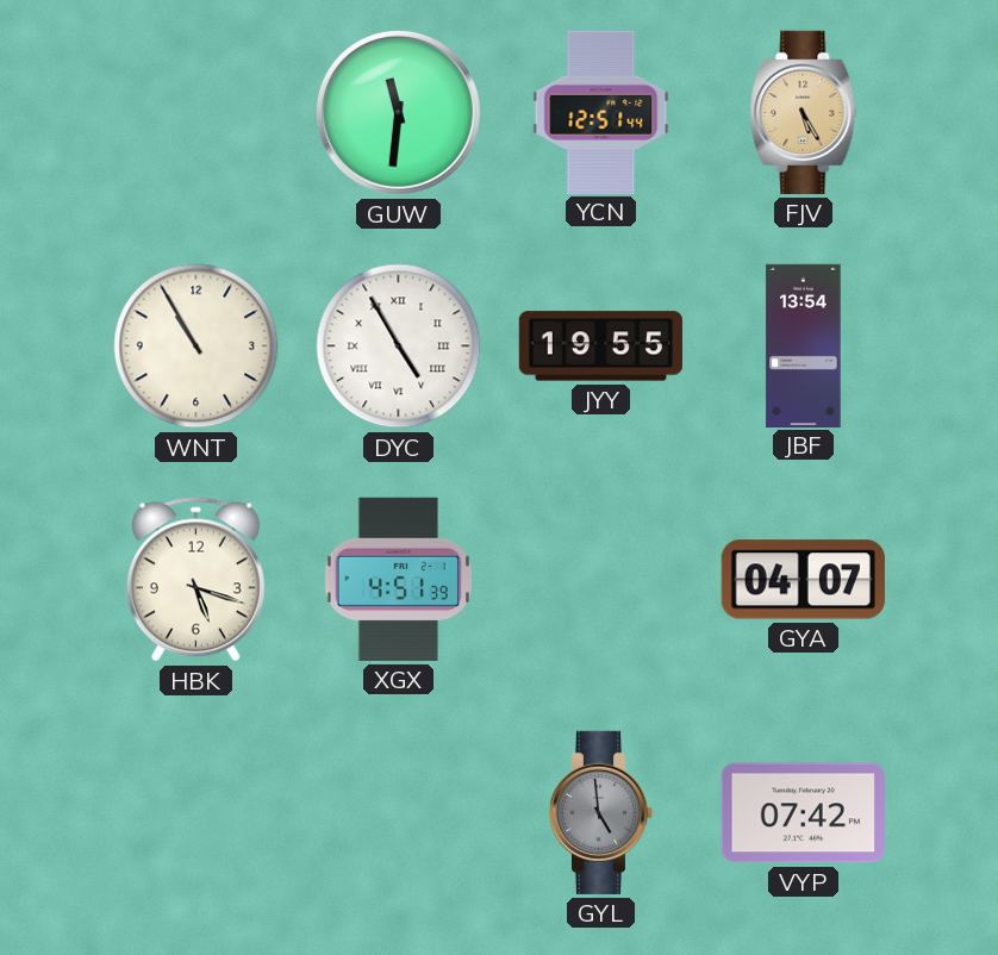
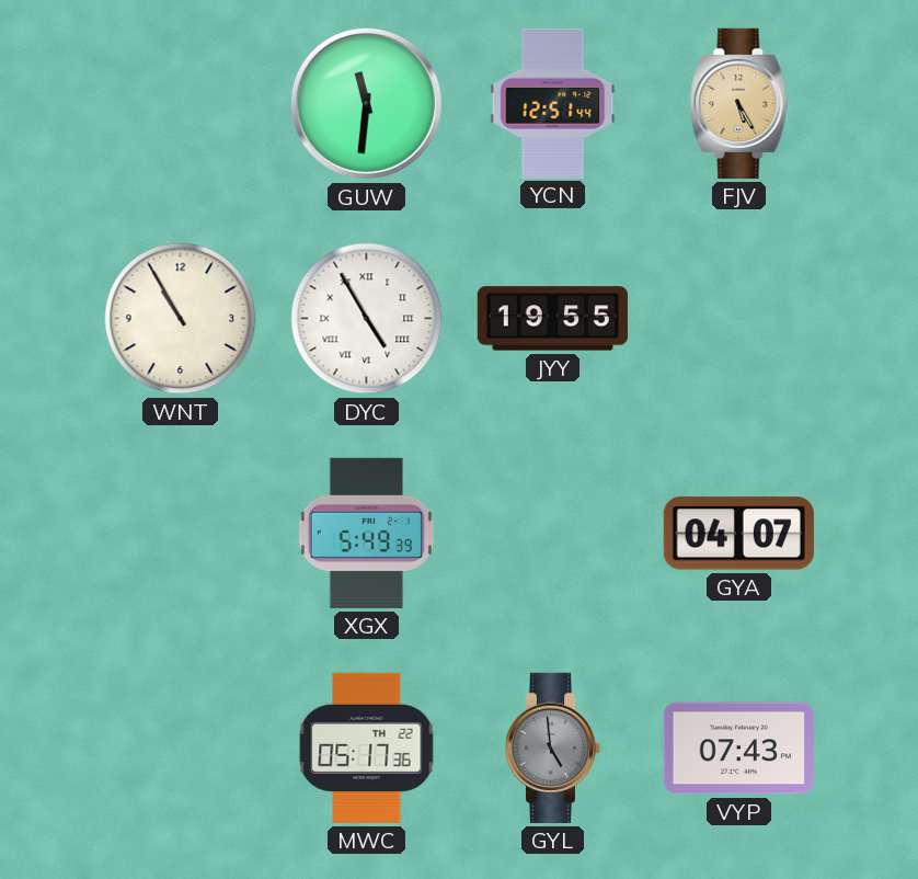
JBF: 13:54 -> none
HBK: 5:18 -> none
XGX: 4:51 -> 5:49
MWC: none -> 05:17
VYP: 07:42 -> 07:43
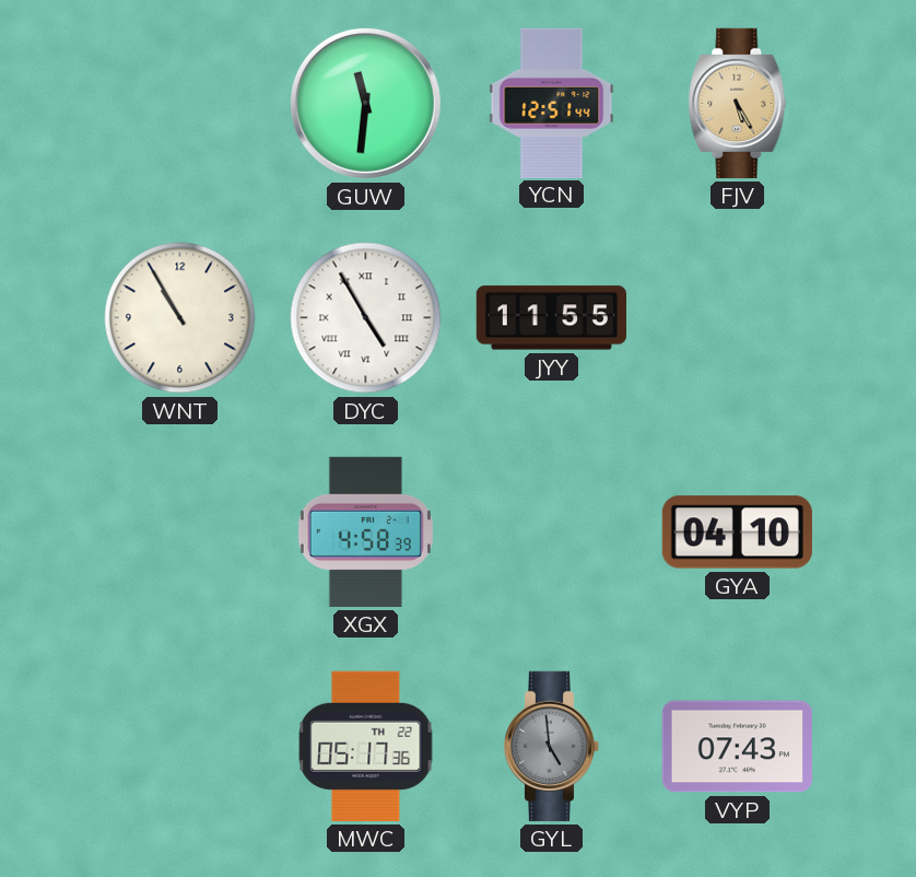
JYY: 19:55 -> 11:55
XGX: 5:49 -> 4:58
GYA: 04:07 -> 04:10
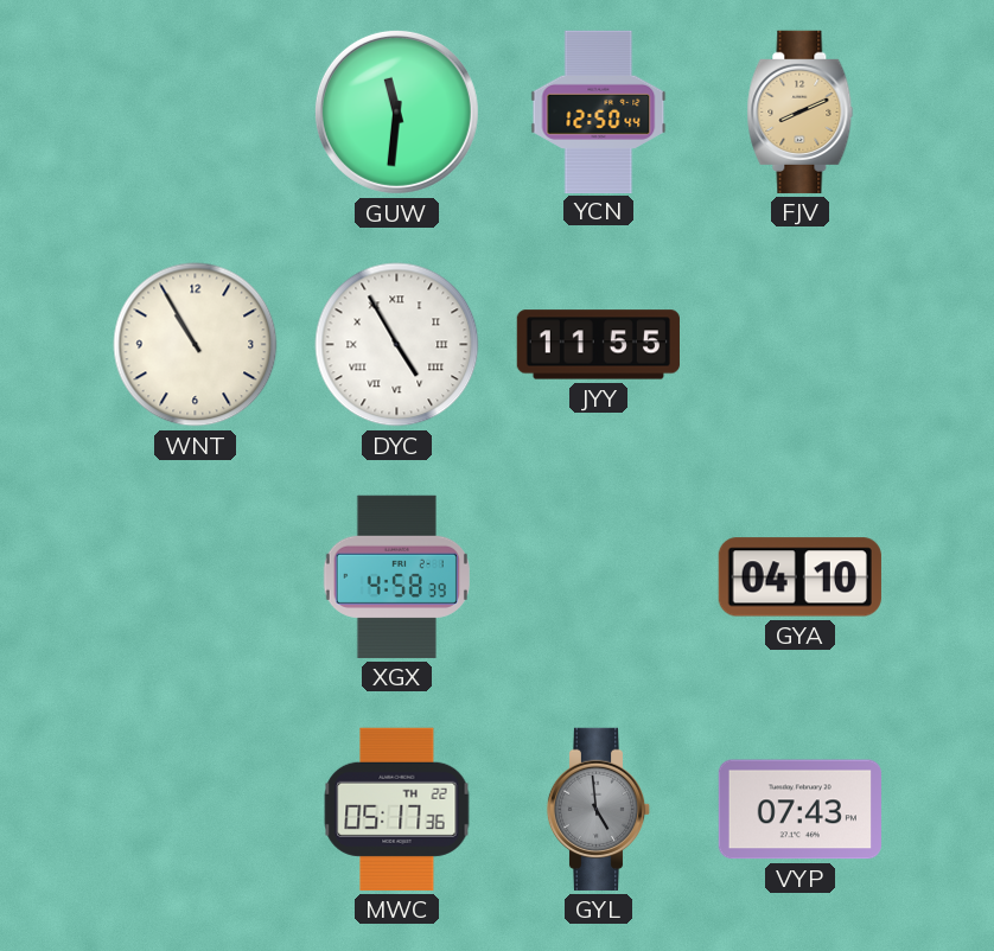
YCN: 12:51 -> 12:50
FJV: 5:25 -> 8:11
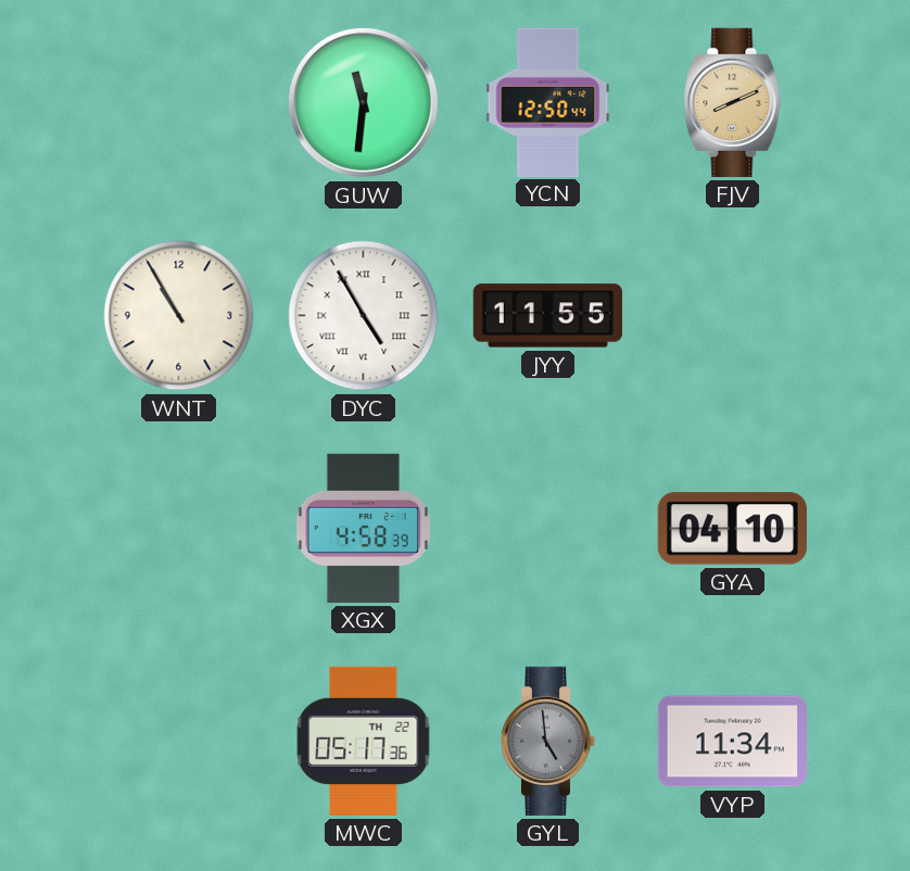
VYP: 07:43 -> 11:34
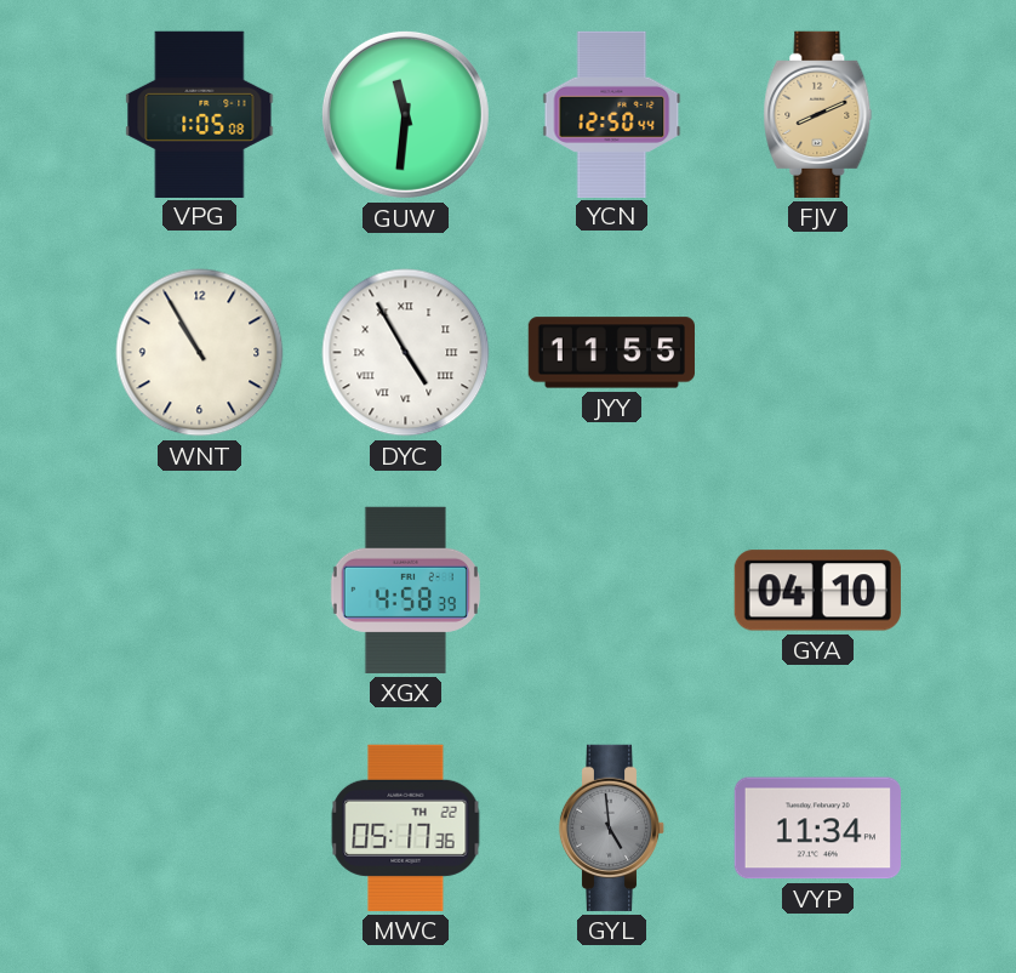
VPG: none -> 1:05
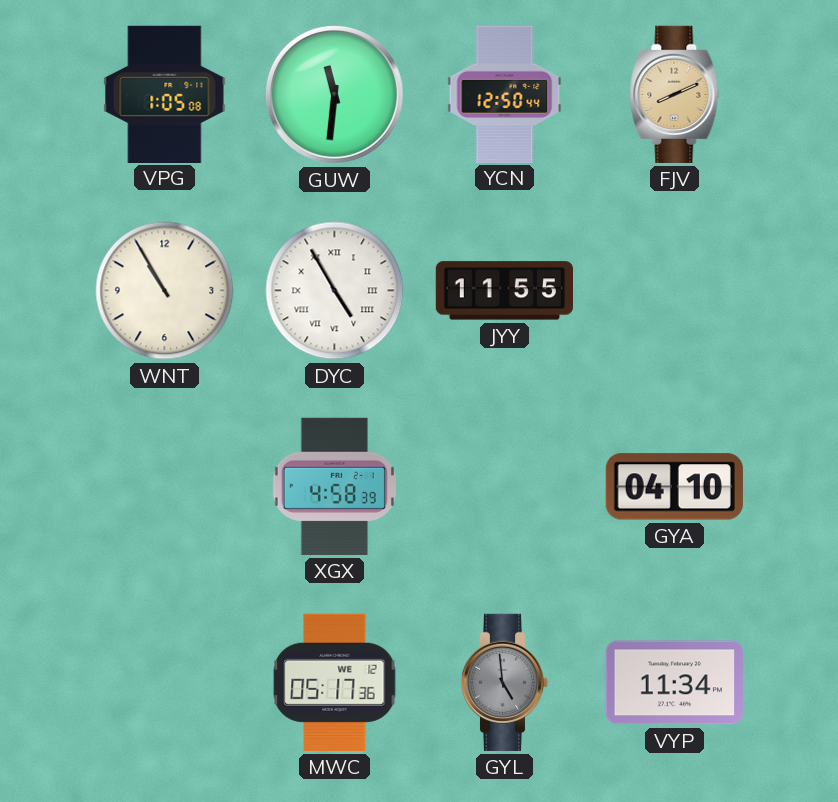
MWC date: TH 22 -> WE 12
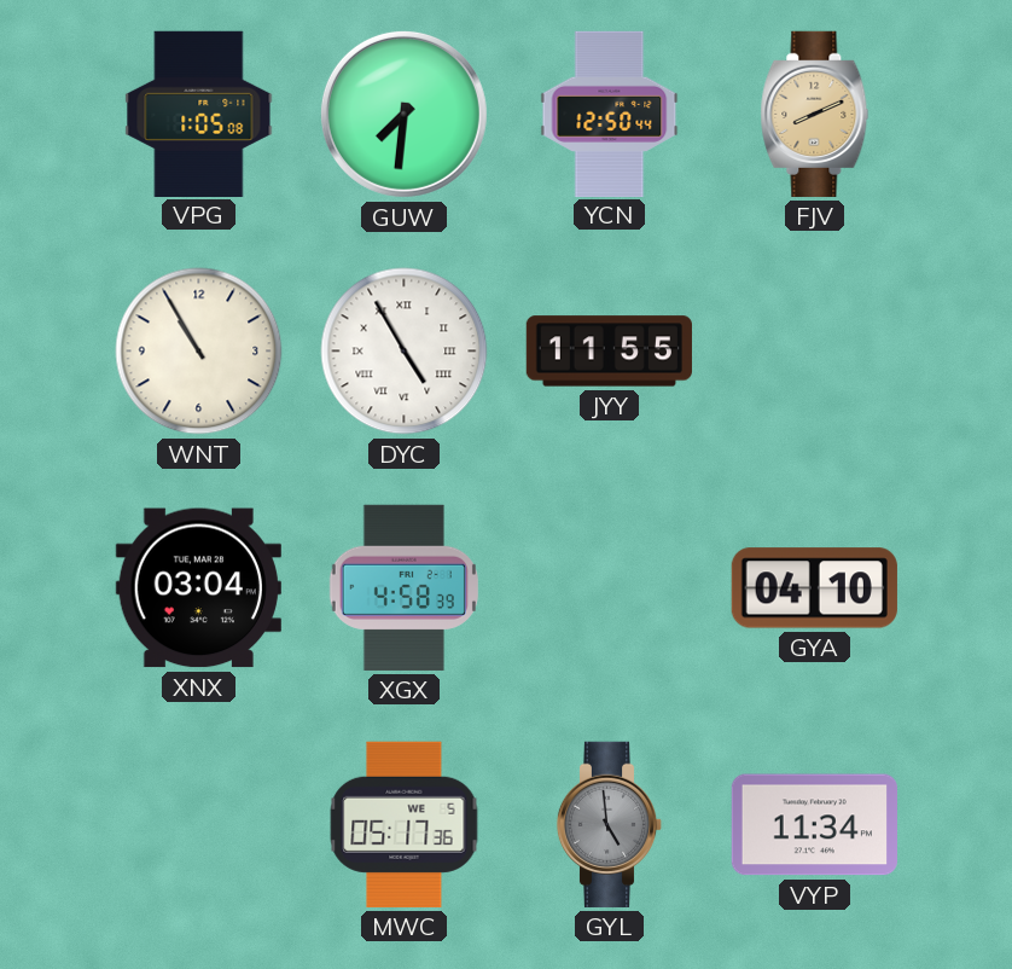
GUW: 11:31 -> 7:31
XNX: none -> 03:04
MWC date: WE 12 -> WE 5
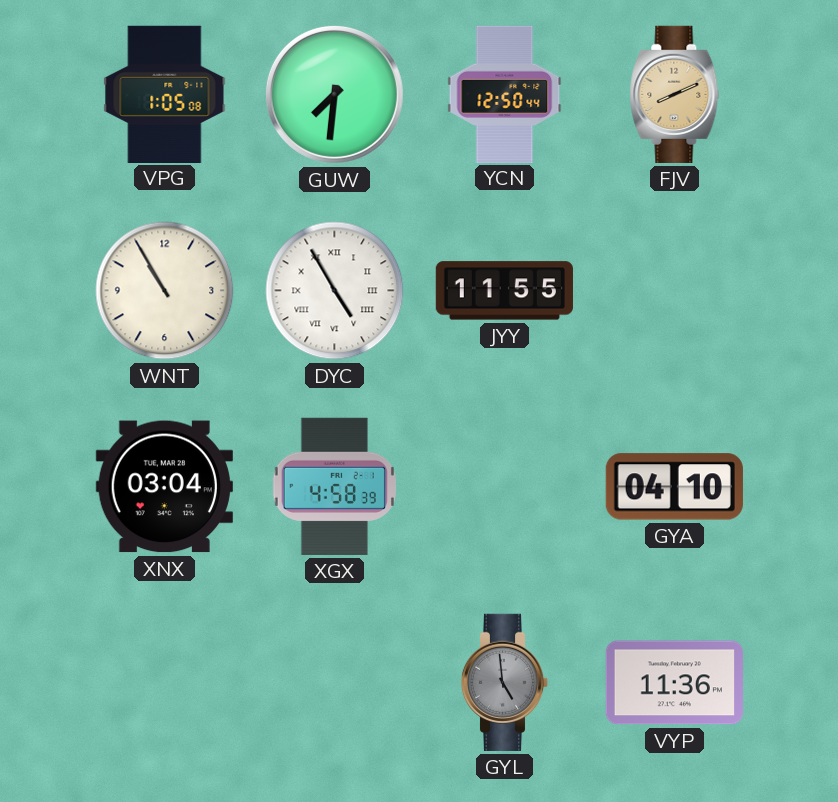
MWC: 05:17 -> none
VYP: 11:34 -> 11:36
